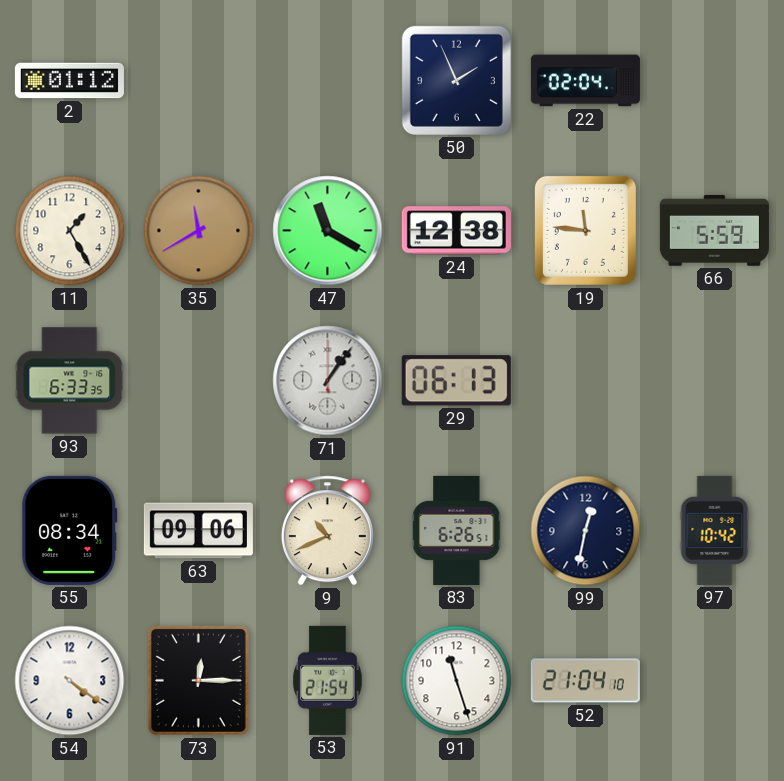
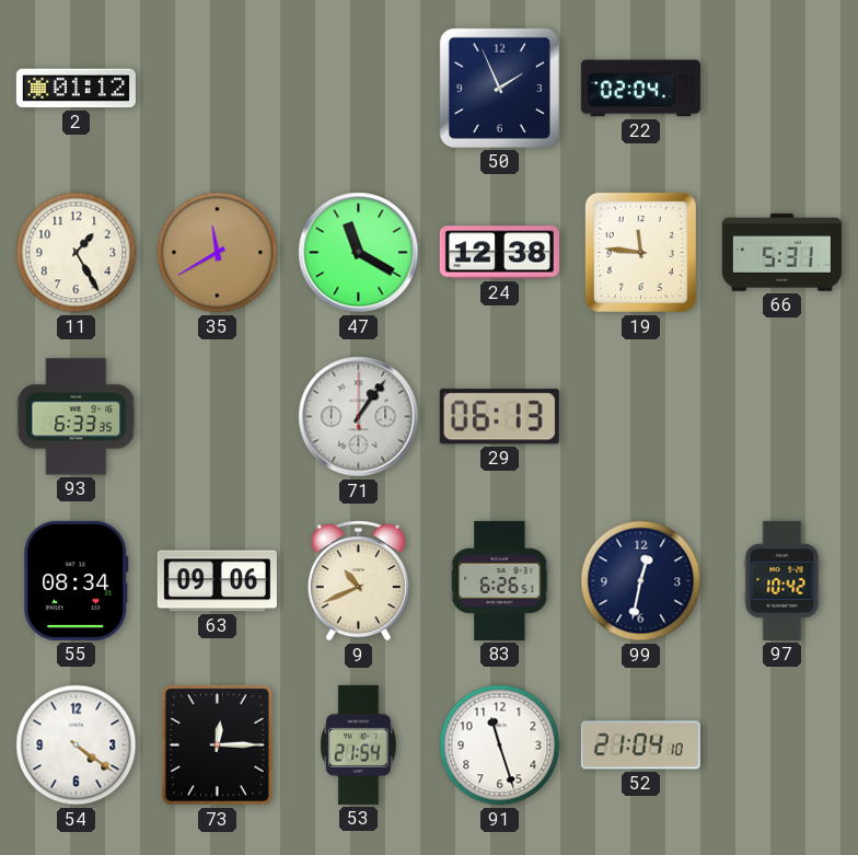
66: 5:59 -> 5:31
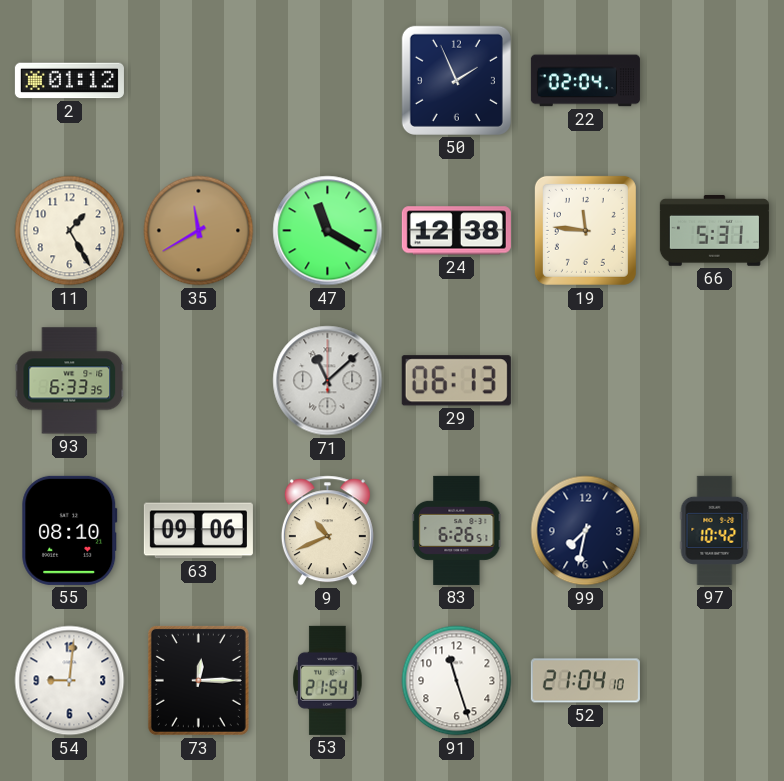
71: 1:06 -> 11:08
55: 08:34 -> 08:10
99: 12:32 -> 7:32
54: 4:21 -> 9:01
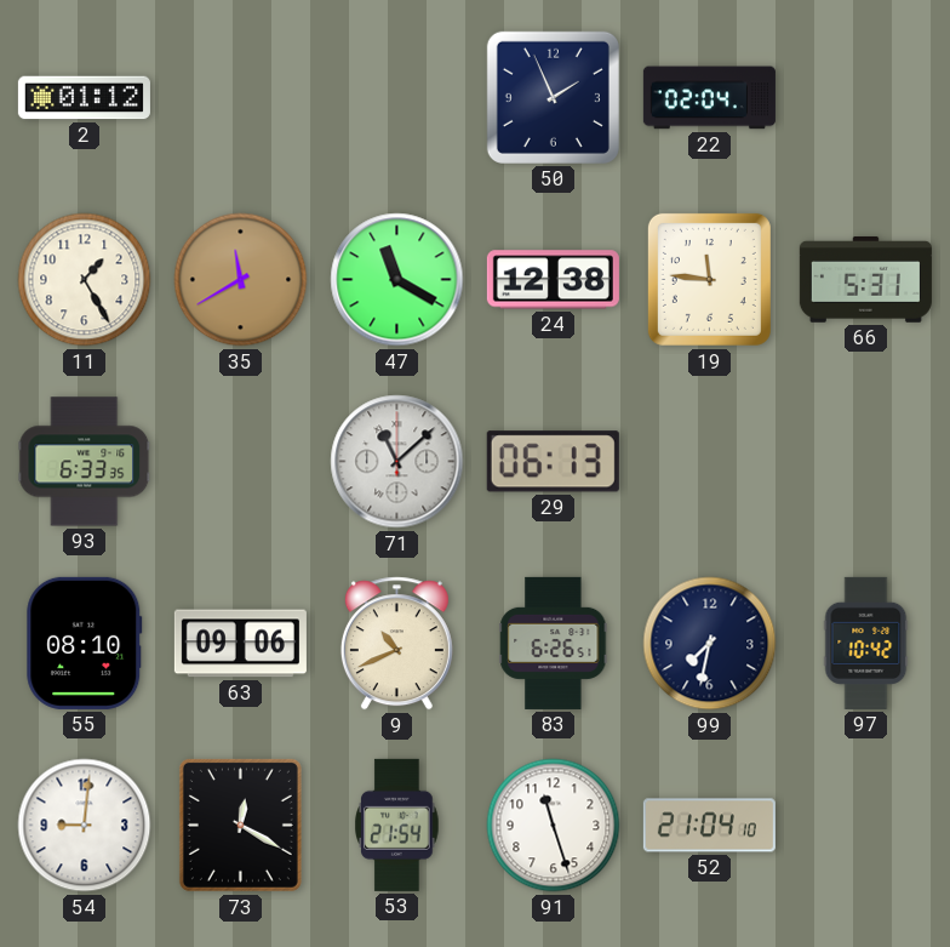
73: 12:15 -> 12:20
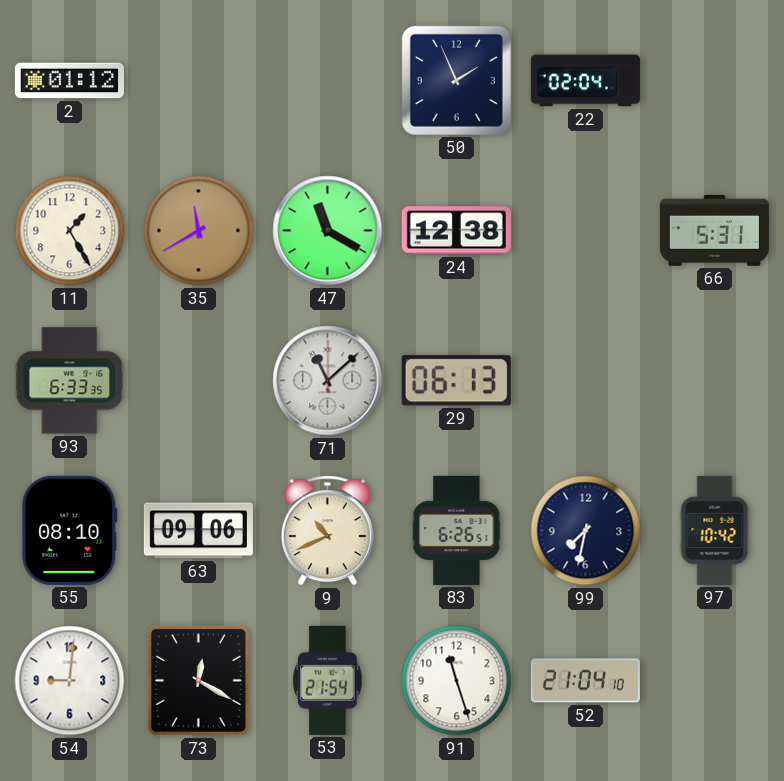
19: 11:46 -> none
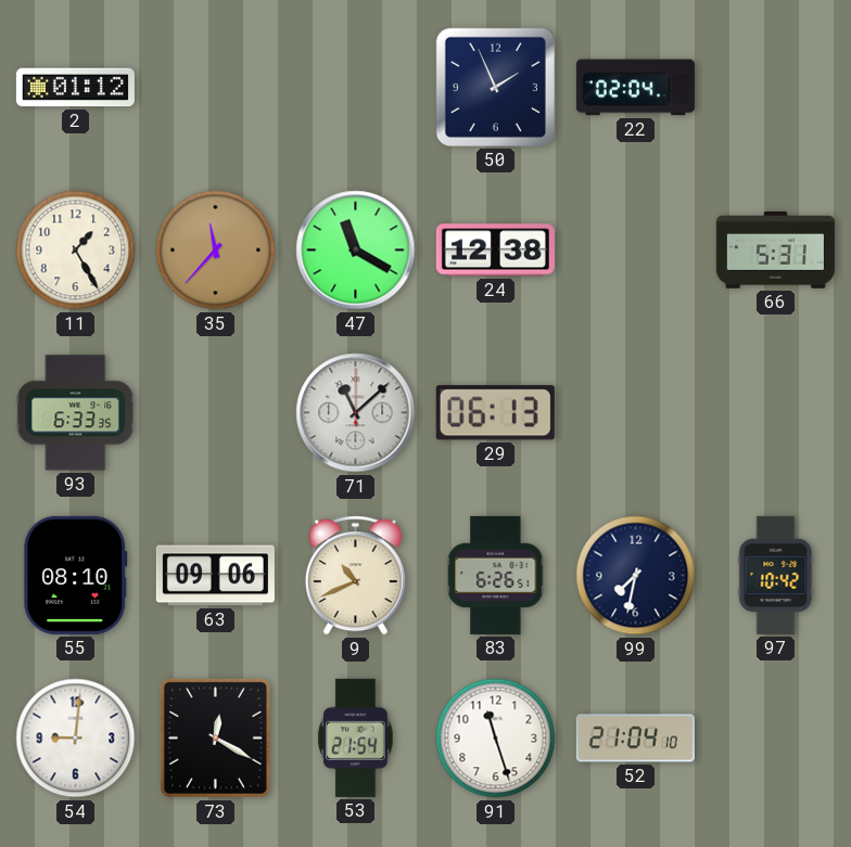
35: 11:40 -> 11:37
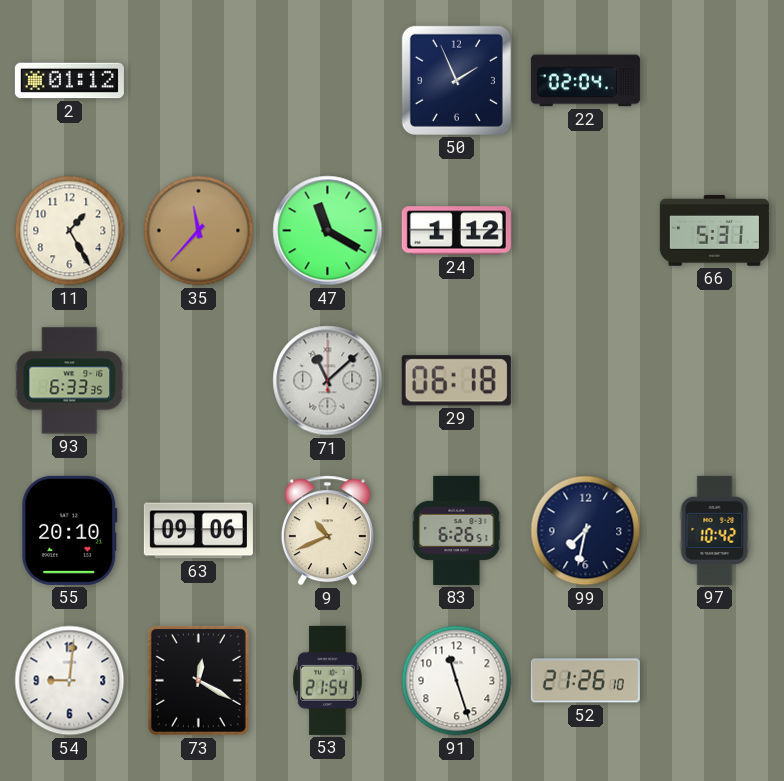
24: 12:38 -> 1:12
29: 06:13 -> 06:18
55: 08:10 -> 20:10
52: 21:04 -> 21:26
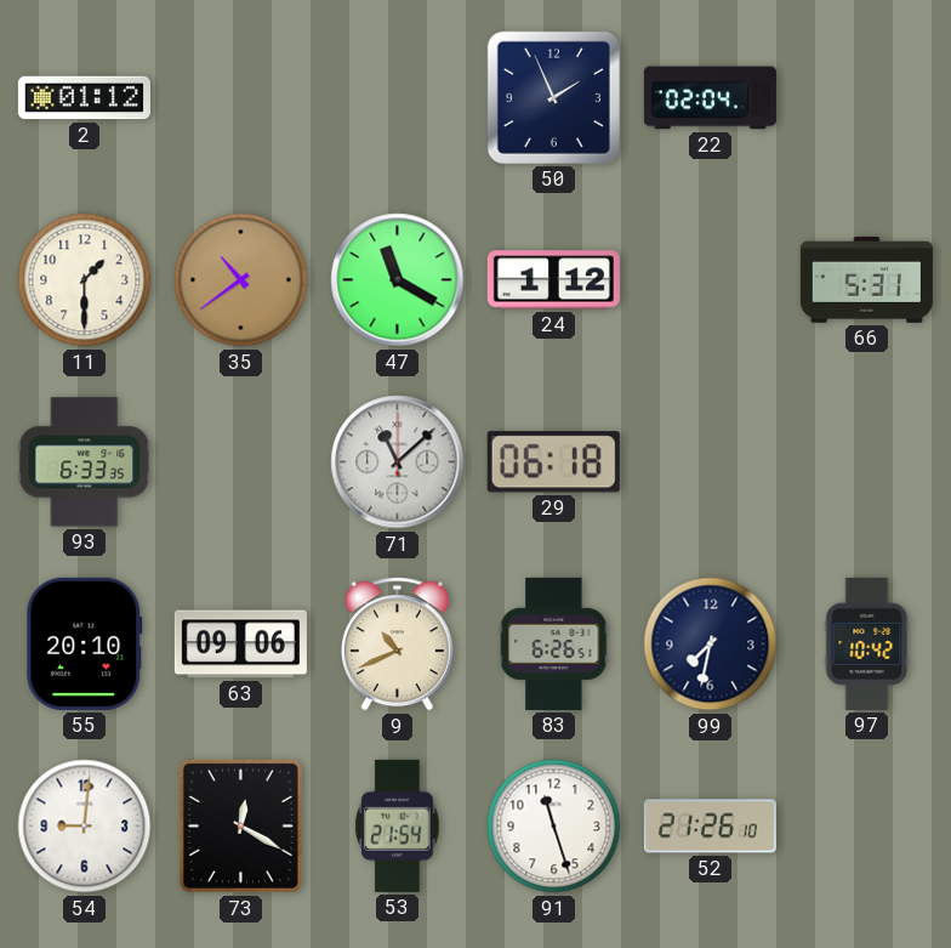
11: 1:25 -> 1:30
35: 11:37 -> 10:39
